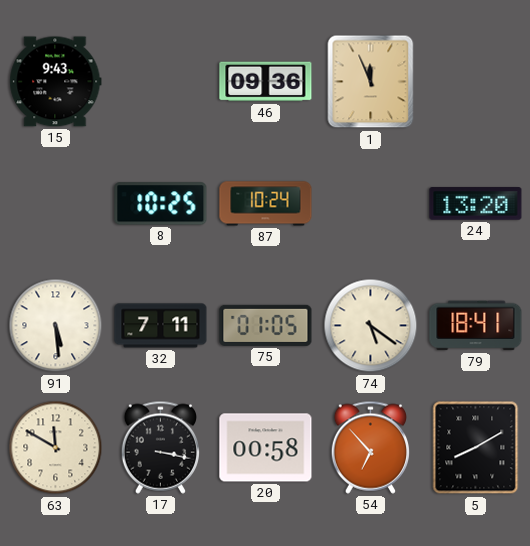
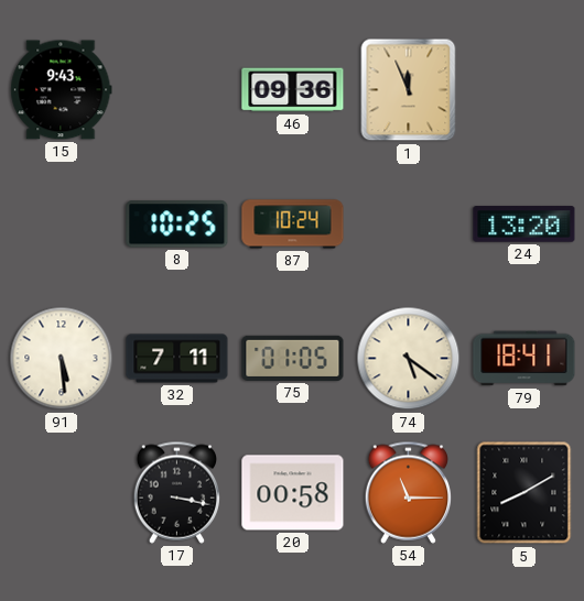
63: 11:50 -> none
54: 6:53 -> 11:15
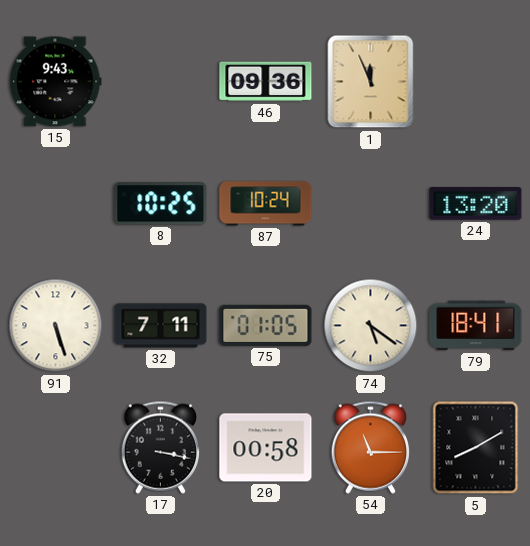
91: 5:29 -> 5:27
